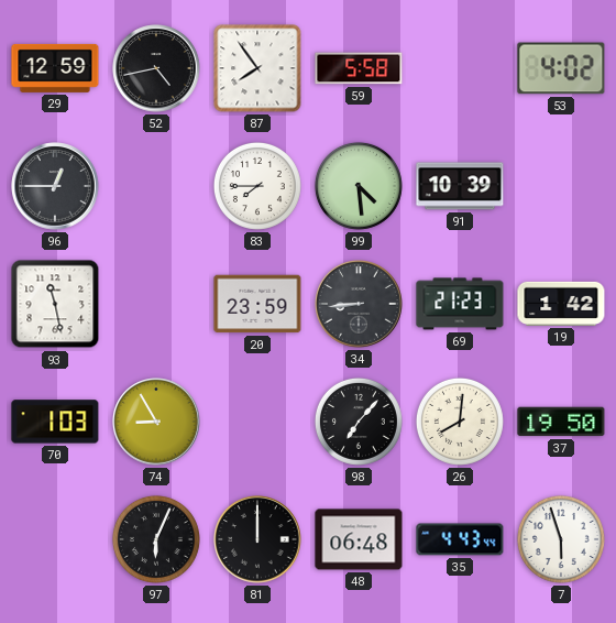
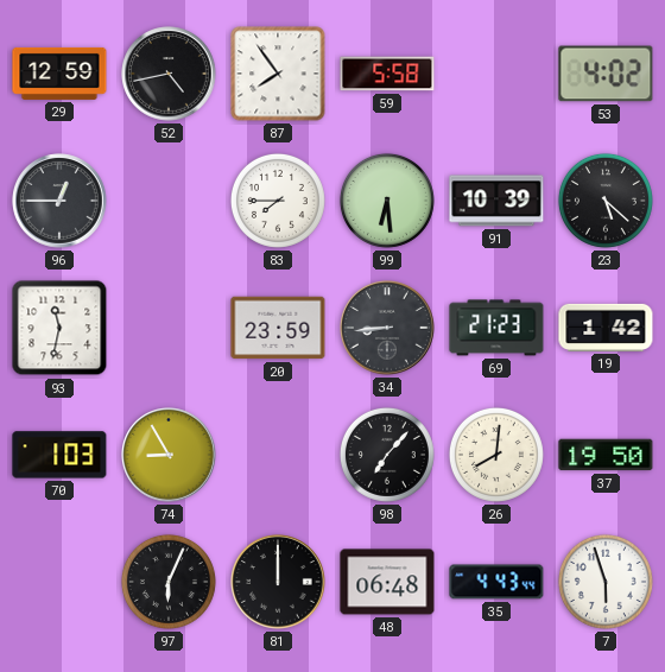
99: 4:29 -> 6:29
23: none -> 5:22
93: 11:28 -> 11:32
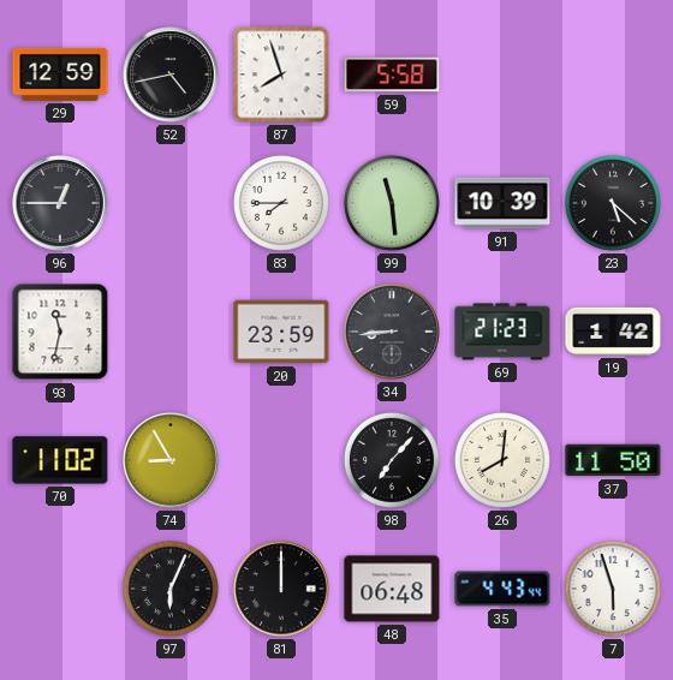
87: 7:54 -> 7:57
53: 4:02 -> none
99: 6:29 -> 11:29
70: 1:03 -> 11:02
37: 19:50 -> 11:50
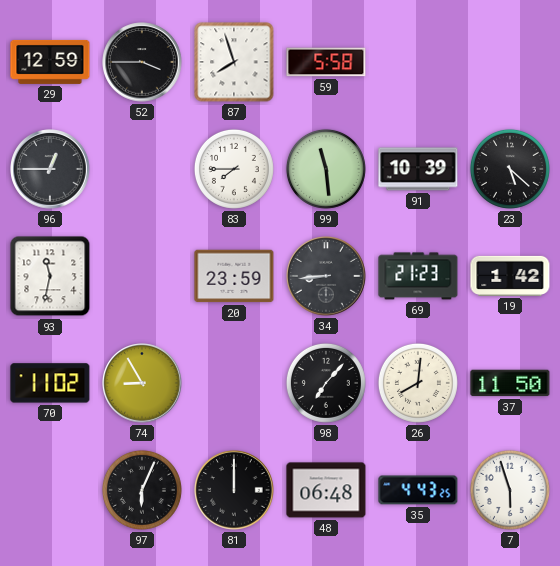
52: 4:43 -> 3:45
35: 4:43:44 -> 4:43:25
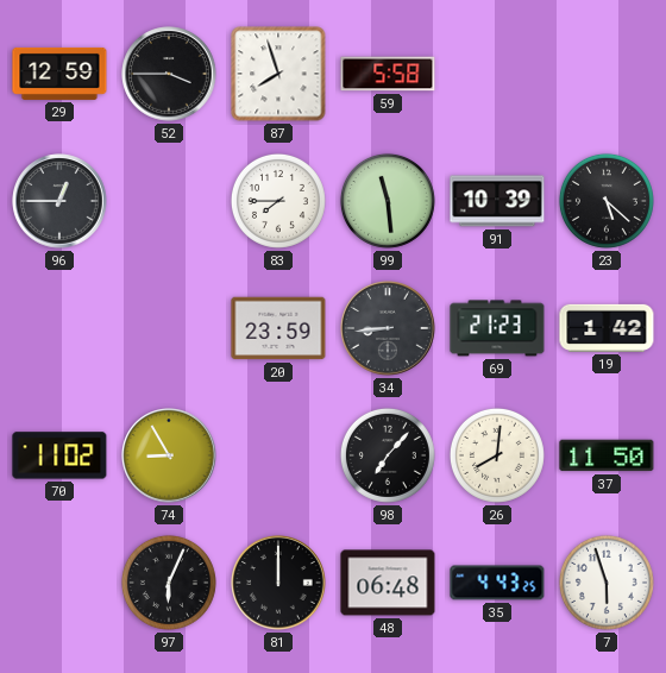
93: 11:32 -> none
